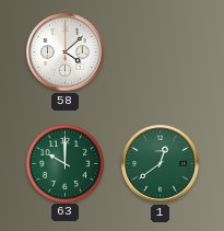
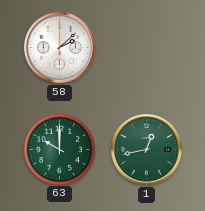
58: 4:08 -> 2:08
1: 12:39 -> 12:43
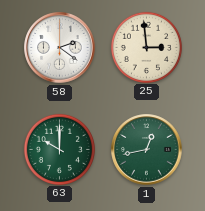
58: 2:08 -> 2:21
25: none -> 2:59
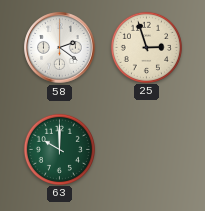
25: 2:59 -> 2:57
1: 12:43 -> none
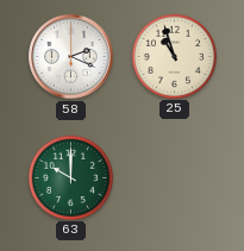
58: 2:21 -> 2:19
25: 2:57 -> 10:57
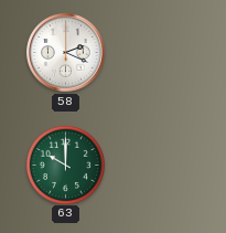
25: 10:57 -> none
